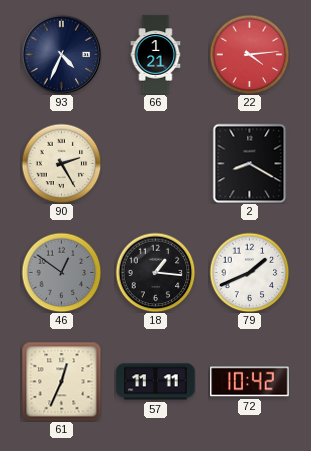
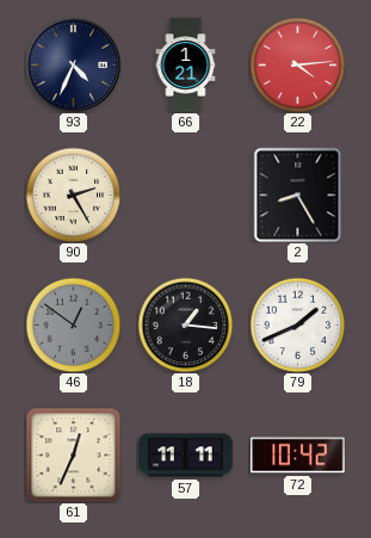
2: 8:20 -> 8:25
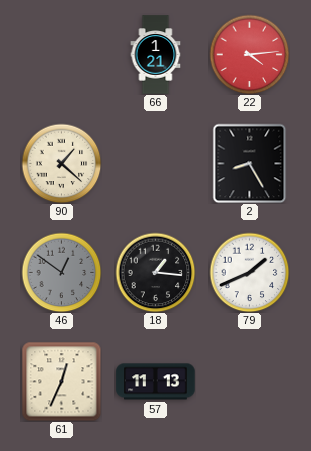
93: 4:34 -> none
90: 2:25 -> 1:22
57: 11:11 -> 11:13
72: 10:42 -> none
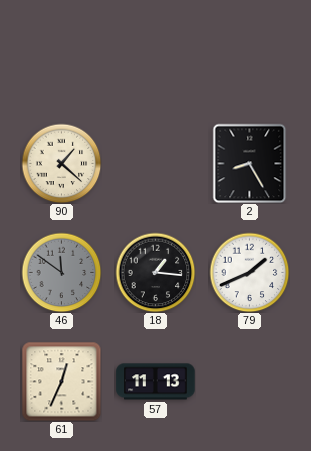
66: 1:21 -> none
22: 4:14 -> none
46: 12:51 -> 11:51
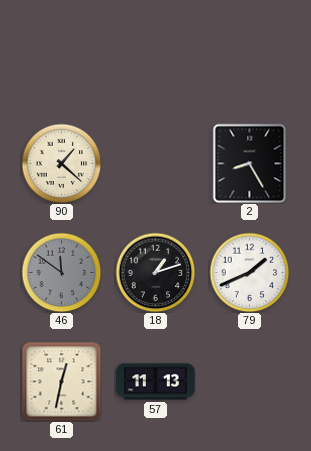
18: 1:16 -> 1:12
61: 12:34 -> 12:32
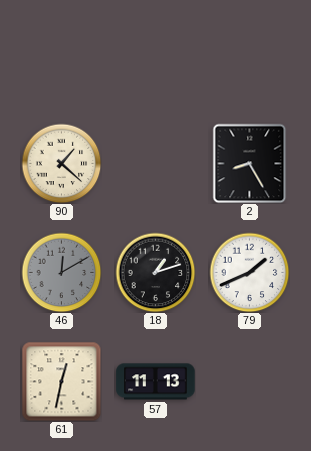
46: 11:51 -> 12:10
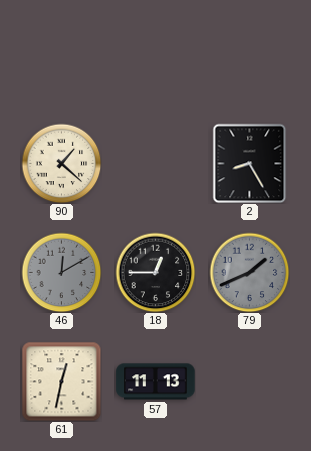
18: 1:12 -> 12:45
79 dial: white -> grey
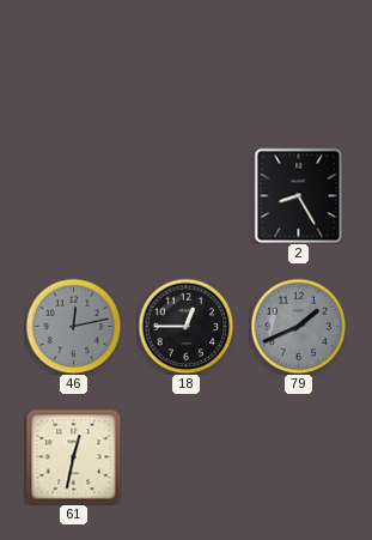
90: 1:22 -> none
46: 12:10 -> 12:13
57: 11:13 -> none
